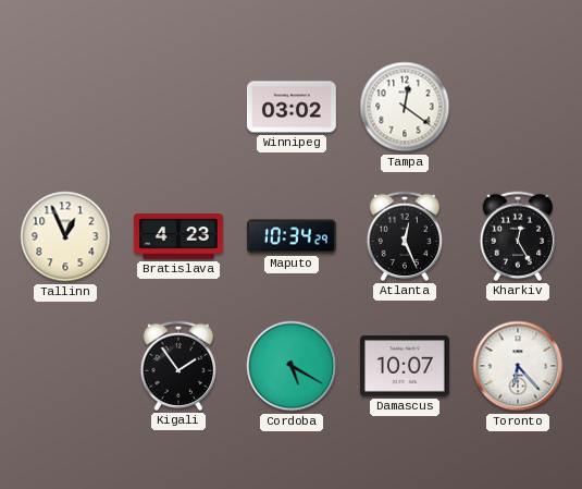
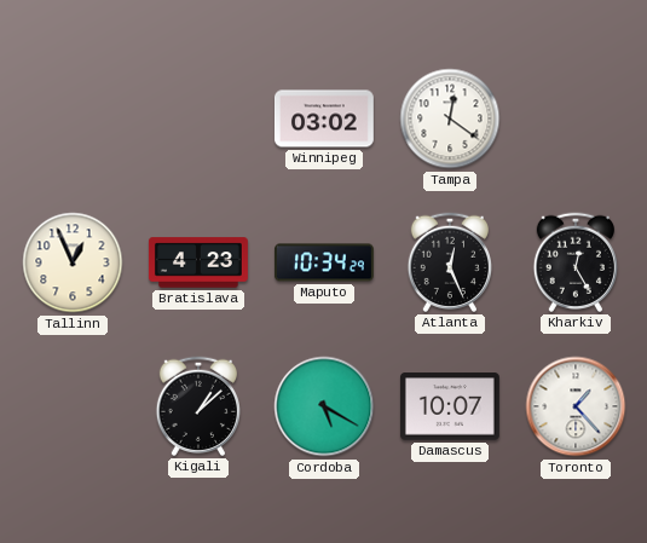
Kigali: 1:54 -> 1:08
Toronto: 6:23 -> 1:23
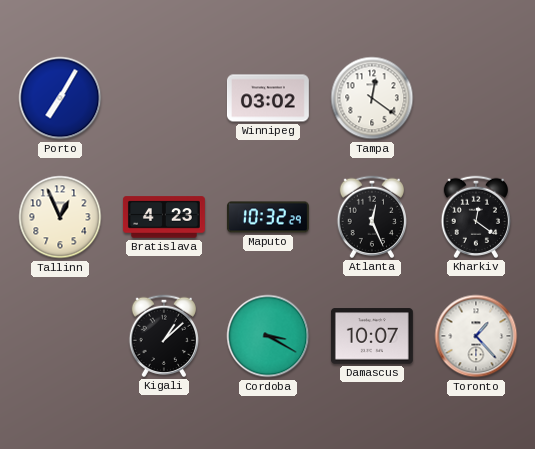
Porto: none -> 7:05
Maputo: 10:34 -> 10:32
Kharkiv: 12:25 -> 12:21
Cordoba: 5:20 -> 3:20
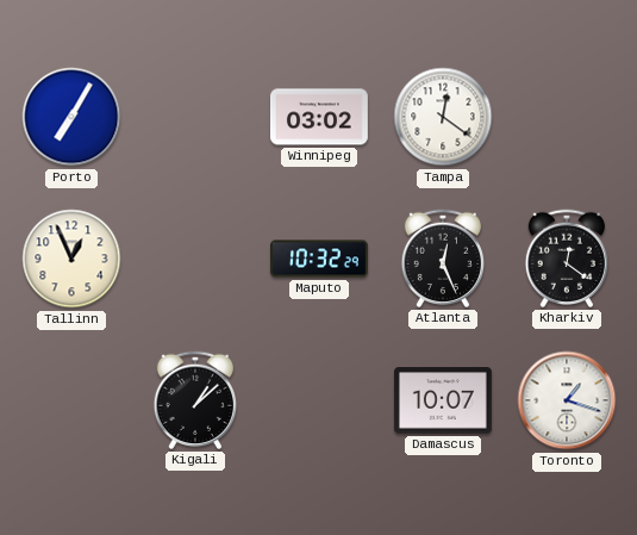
Bratislava: 4:23 -> none
Cordoba: 3:20 -> none
Toronto: 1:23 -> 1:18
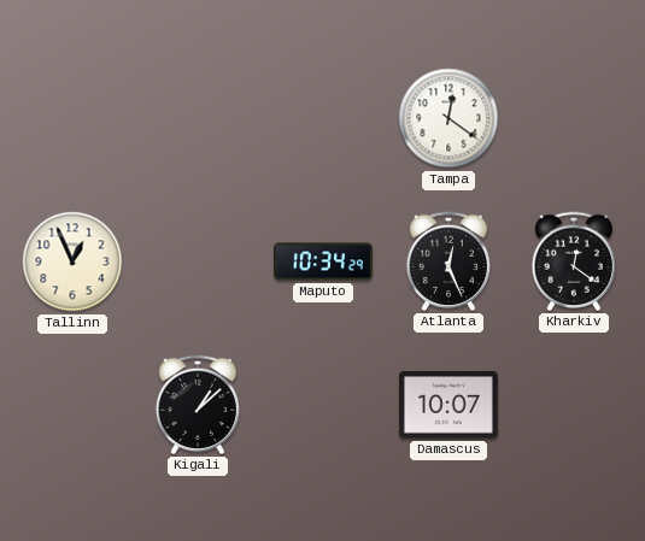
Porto: 7:05 -> none
Winnipeg: 03:02 -> none
Maputo: 10:32 -> 10:34
Toronto: 1:18 -> none
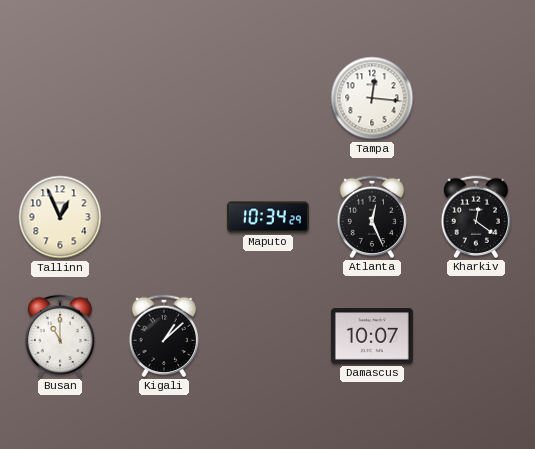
Tampa: 12:21 -> 12:16
Busan: none -> 11:00
